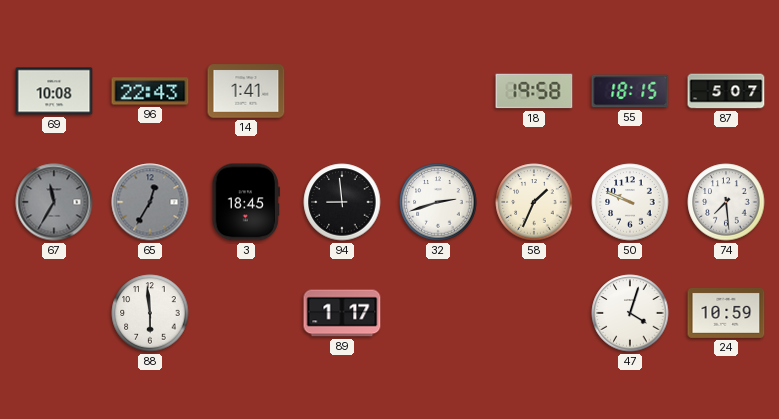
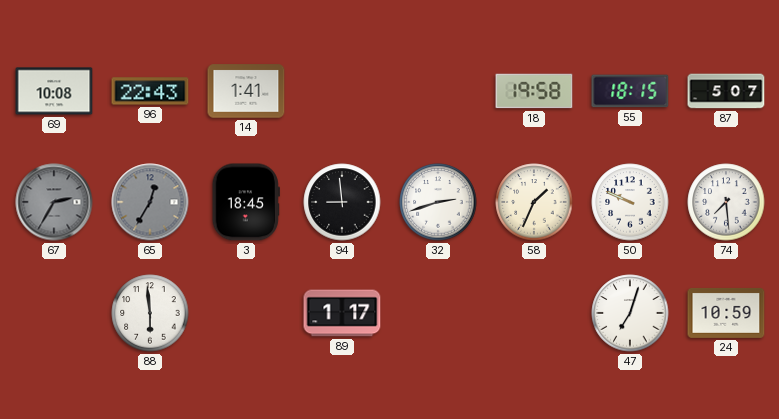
67: 11:35 -> 2:35
47: 4:03 -> 7:03
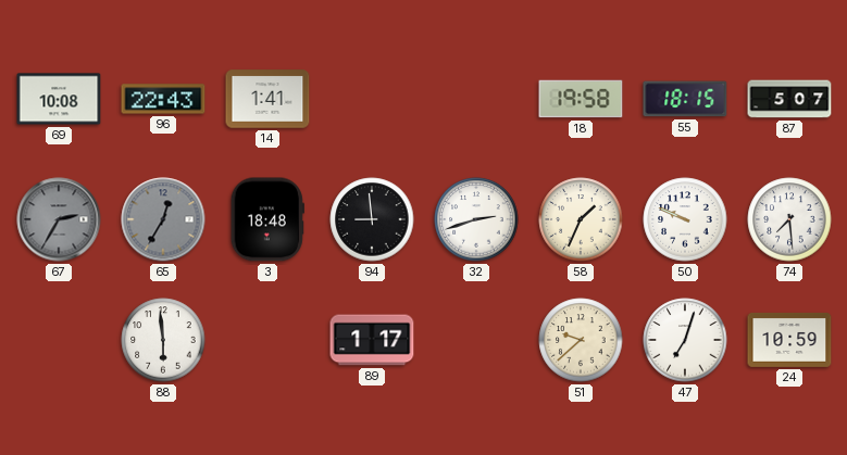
3: 18:45 -> 18:48
51: none -> 9:38
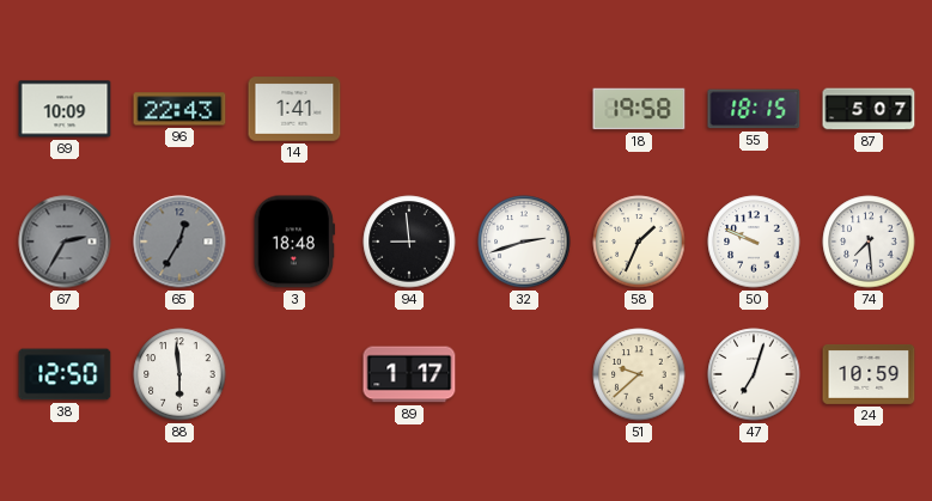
69: 10:08 -> 10:09
38: none -> 12:50
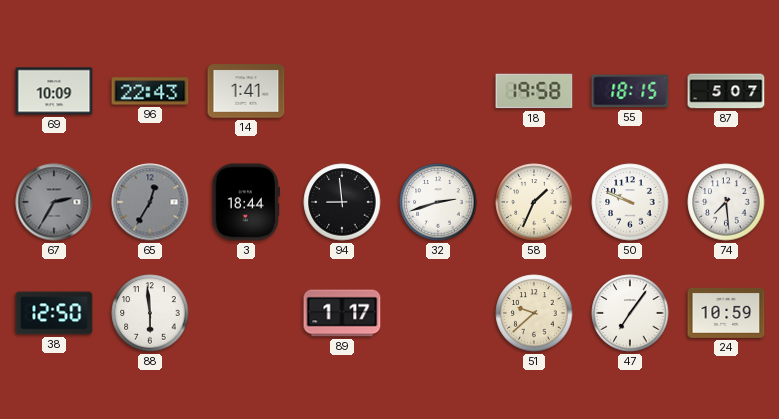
3: 18:48 -> 18:44
47: 7:03 -> 7:06
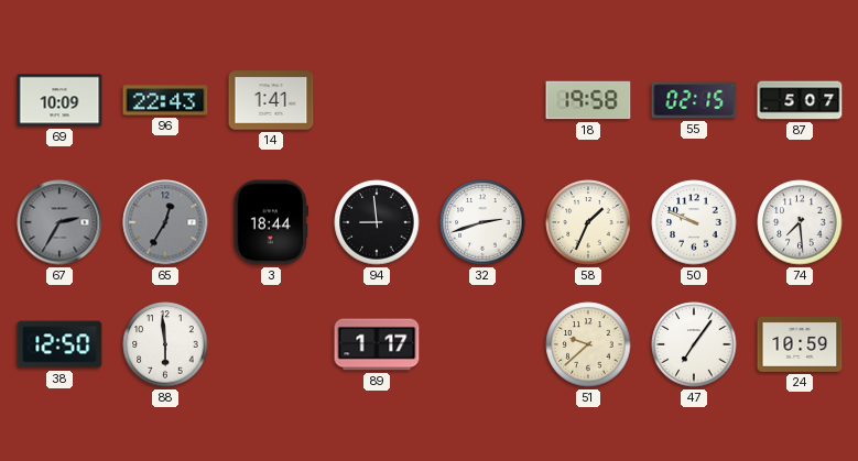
55: 18:15 -> 02:15
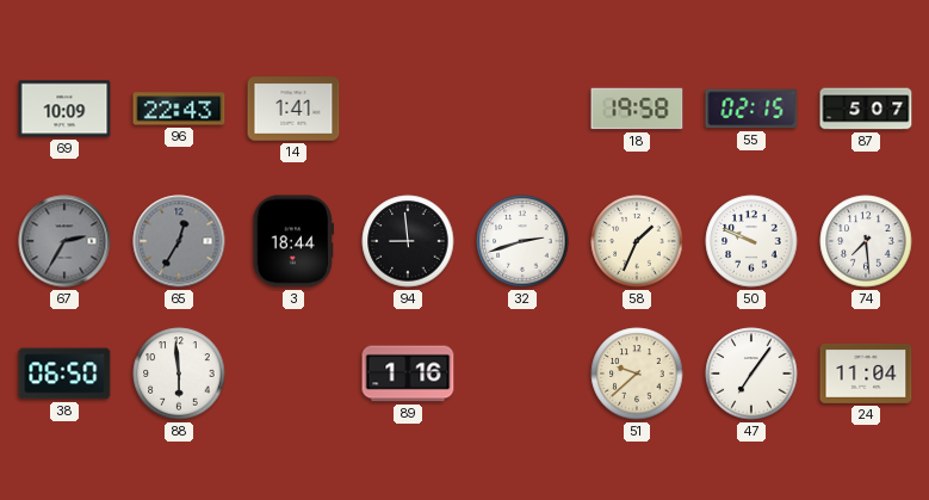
38: 12:50 -> 06:50
89: 1:17 -> 1:16
24: 10:59 -> 11:04
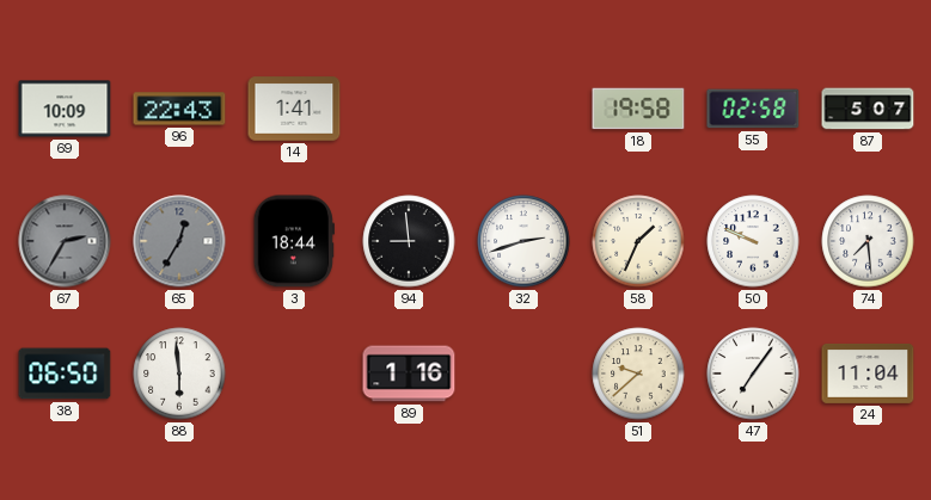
55: 02:15 -> 02:58
